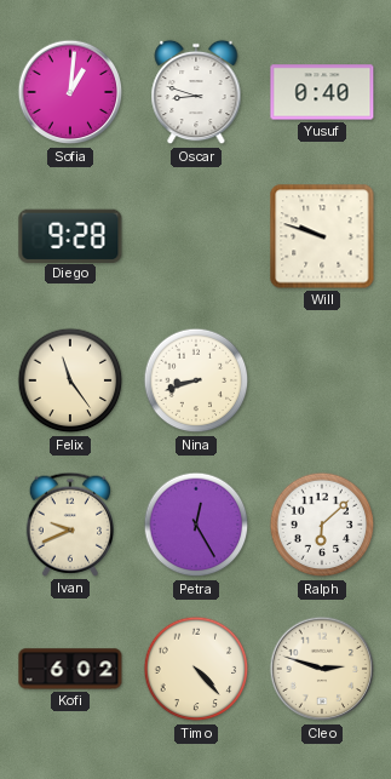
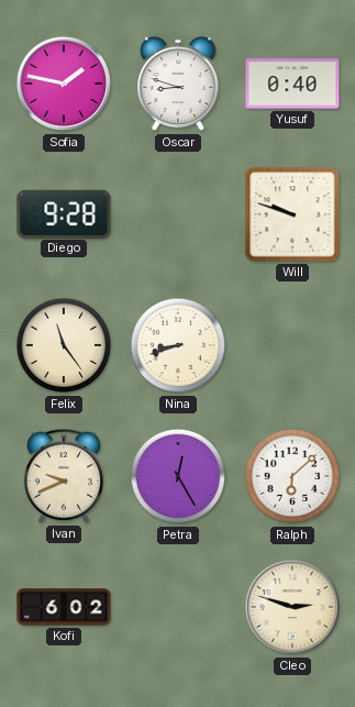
Sofia: 1:01 -> 1:47
Timo: 4:23 -> none
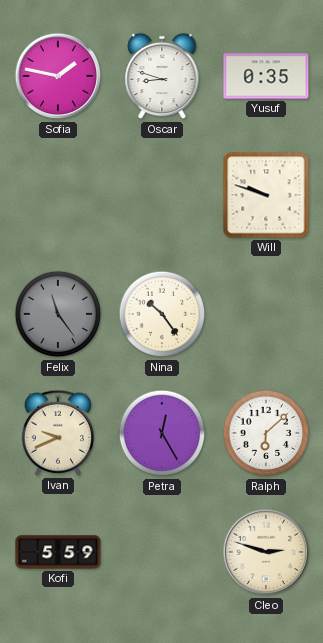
Yusuf: 0:40 -> 0:35
Diego: 9:28 -> none
Felix dial: cream -> grey
Nina: 8:42 -> 10:24
Kofi: 6:02 -> 5:59
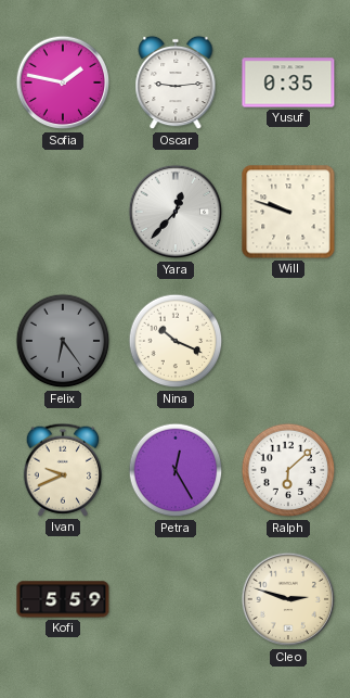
Oscar: 8:48 -> 9:14
Yara: none -> 12:37
Felix: 11:24 -> 6:24
Nina: 10:24 -> 10:19
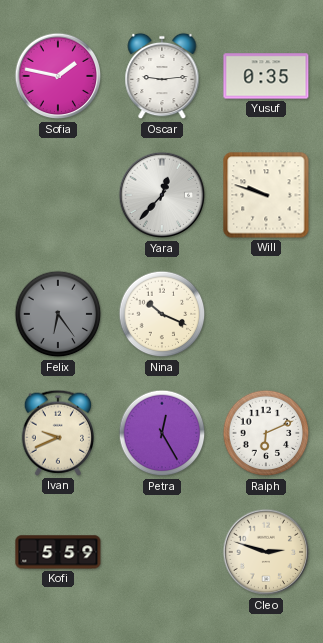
Ralph: 6:08 -> 6:11
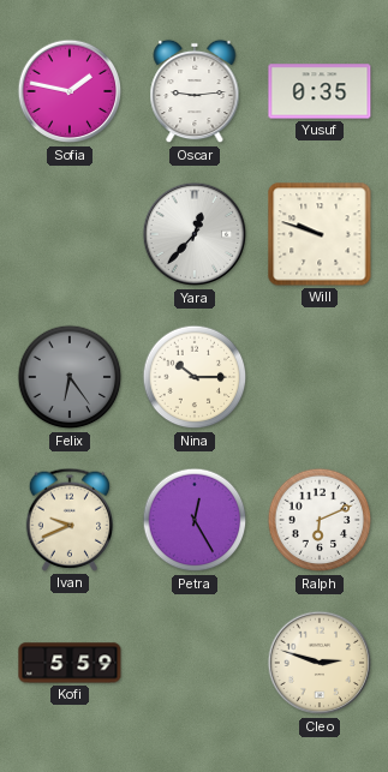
Nina: 10:19 -> 10:15
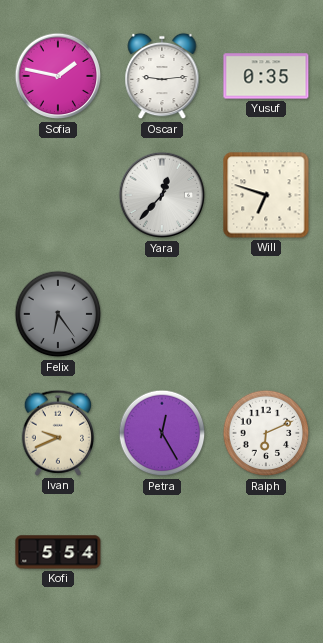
Will: 9:48 -> 6:48
Nina: 10:15 -> none
Kofi: 5:59 -> 5:54
Cleo: 2:48 -> none
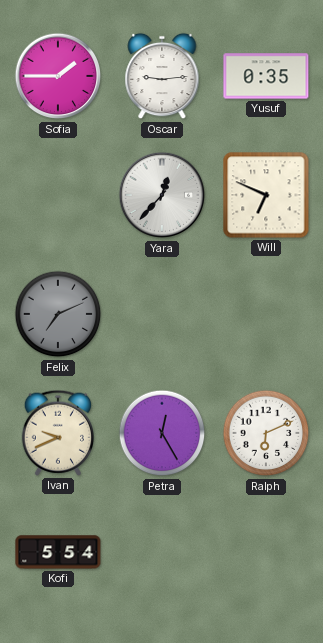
Sofia: 1:47 -> 1:45
Will: 6:48 -> 6:49
Felix: 6:24 -> 7:11
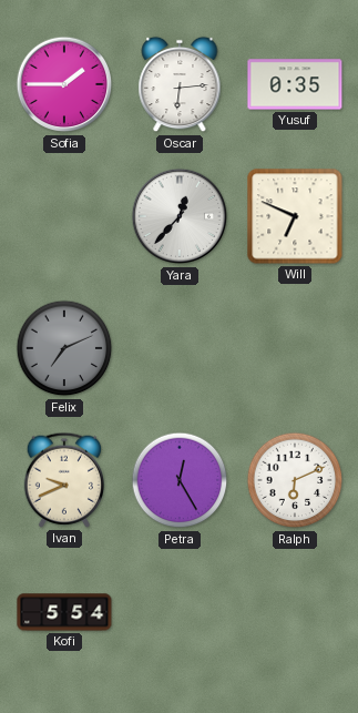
Oscar: 9:14 -> 6:14
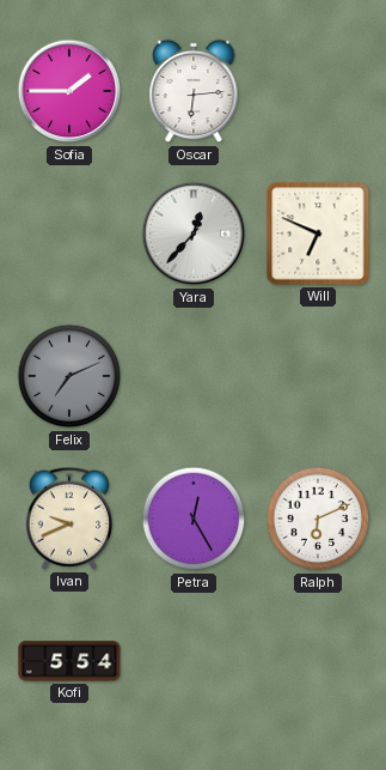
Yusuf: 0:35 -> none
